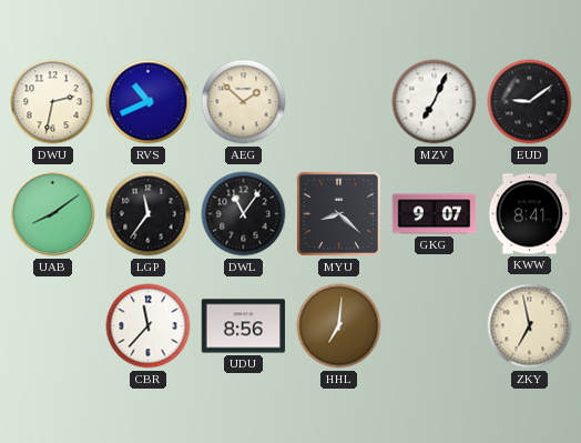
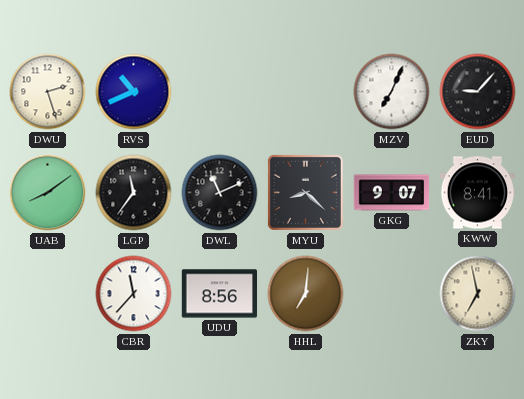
DWU: 2:32 -> 2:27
AEG: 1:52 -> none
EUD: 9:09 -> 9:07
DWL: 11:06 -> 11:11
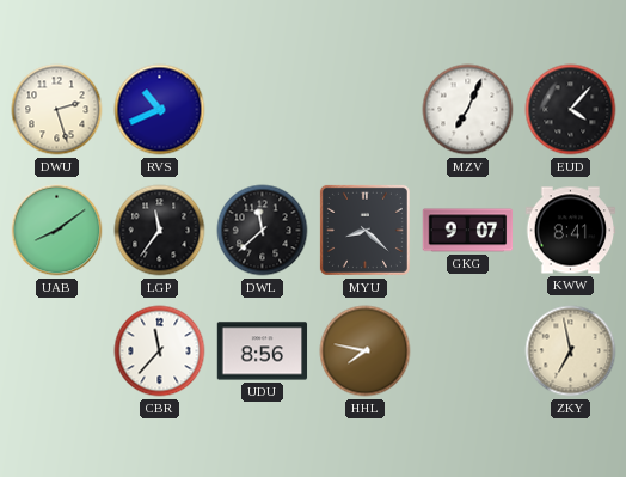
EUD: 9:07 -> 4:07
DWL: 11:11 -> 11:38
HHL: 7:01 -> 7:47
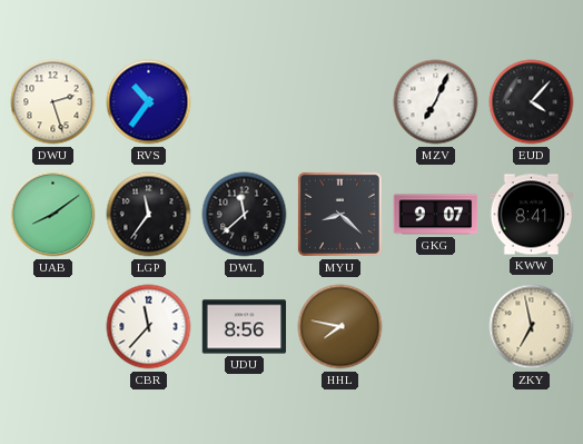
RVS: 10:41 -> 10:36
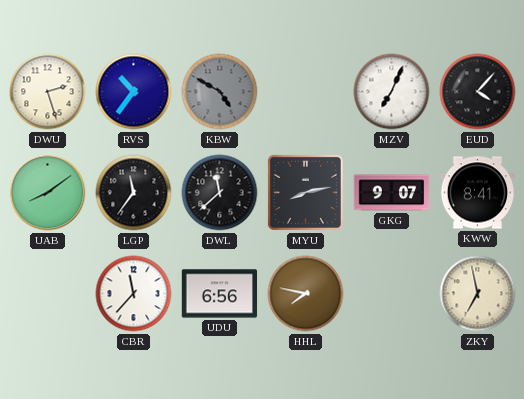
KBW: none -> 4:50
MYU: 8:22 -> 8:13
UDU: 8:56 -> 6:56
